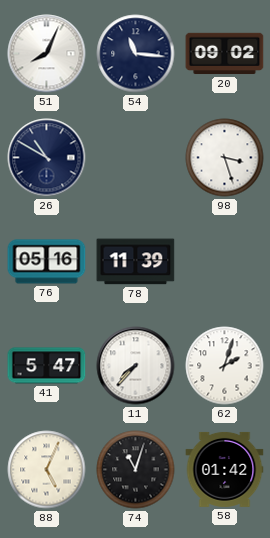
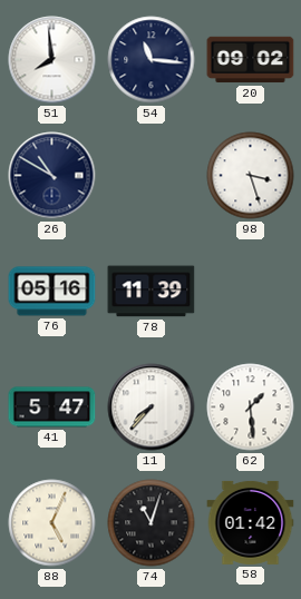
51: 8:04 -> 7:59
62: 2:03 -> 1:29
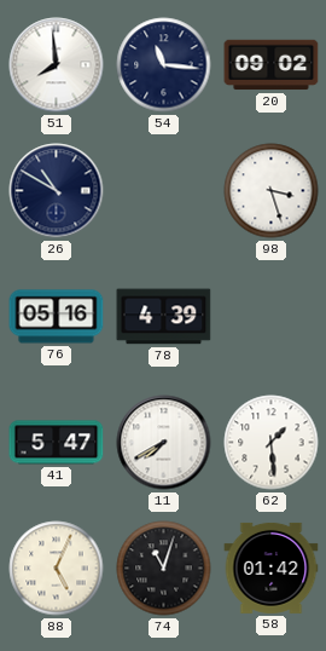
78: 11:39 -> 4:39
11: 7:37 -> 7:40
